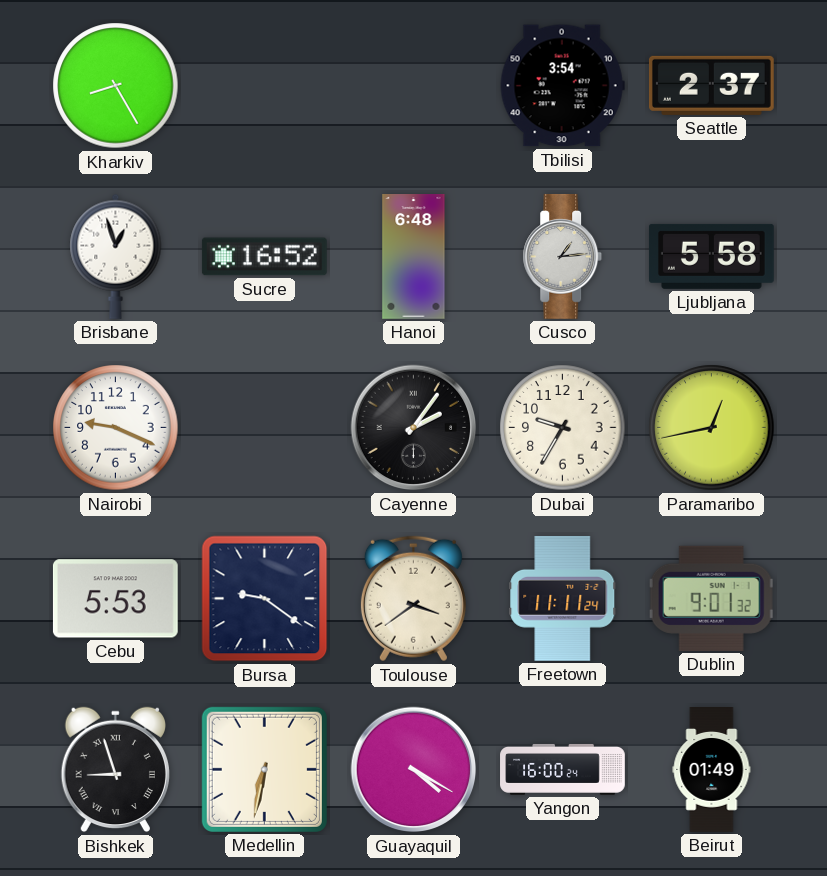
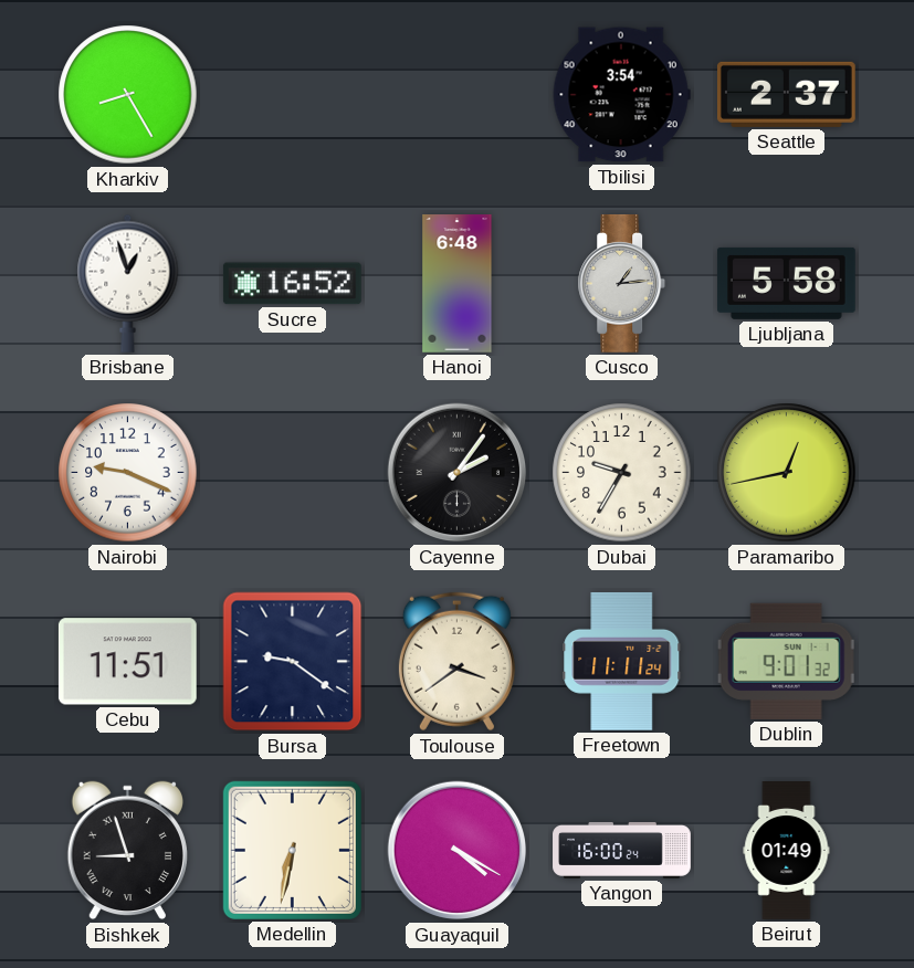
Cebu: 5:53 -> 11:51
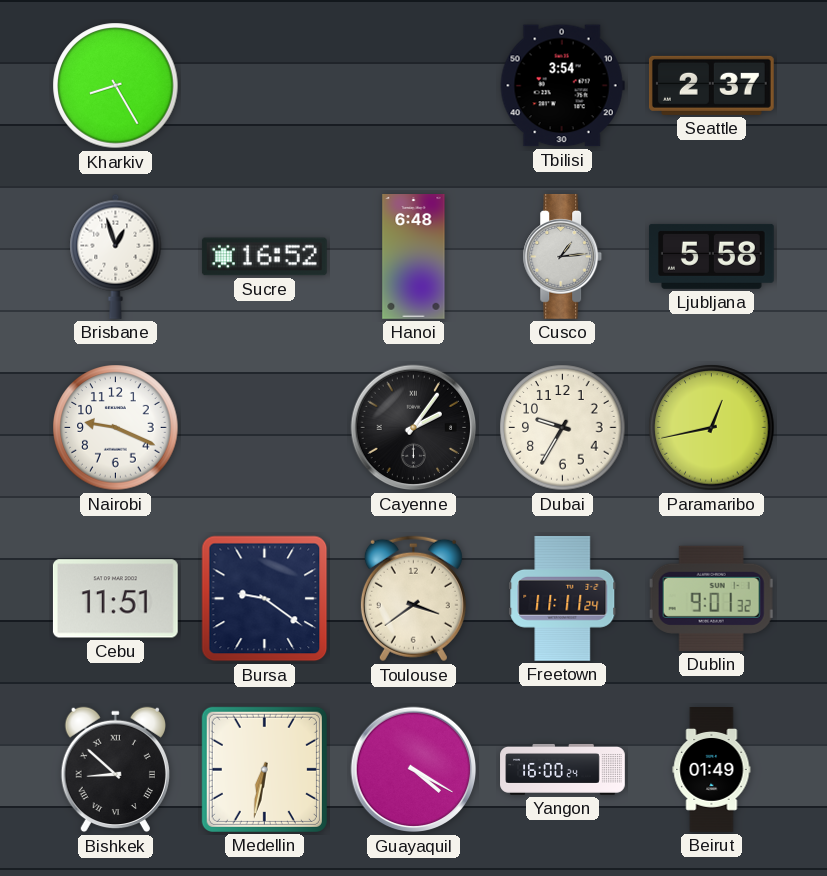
Bishkek: 8:57 -> 8:52
